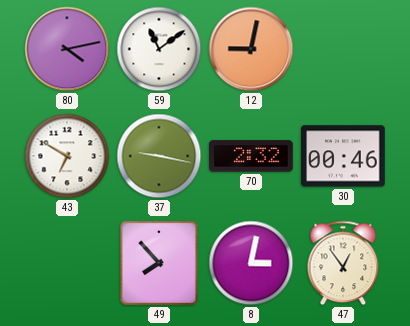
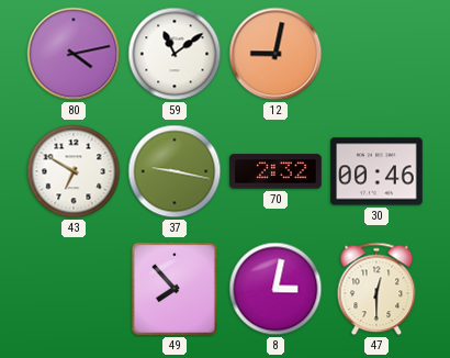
47: 12:54 -> 12:30
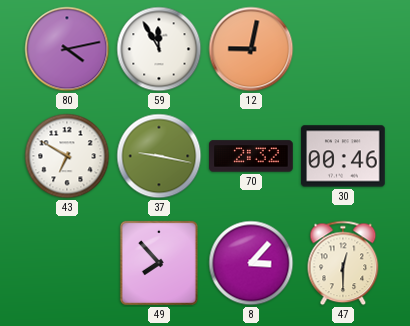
59: 11:09 -> 11:55
8: 3:02 -> 3:07
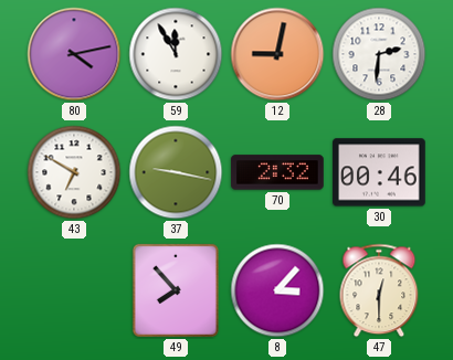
28: none -> 2:31
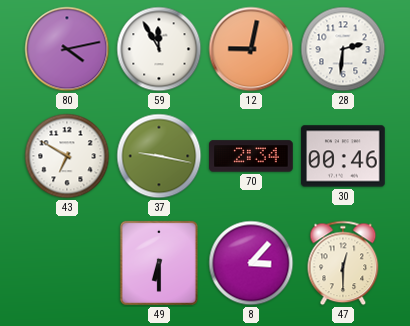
70: 2:32 -> 2:34
49: 7:53 -> 6:30
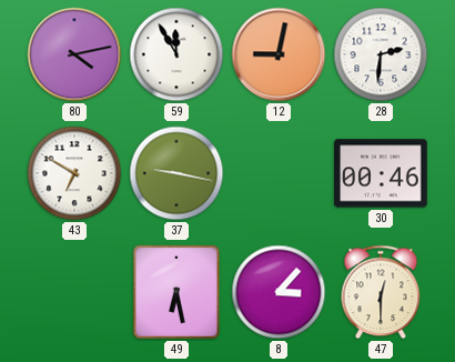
70: 2:34 -> none
49: 6:30 -> 6:28
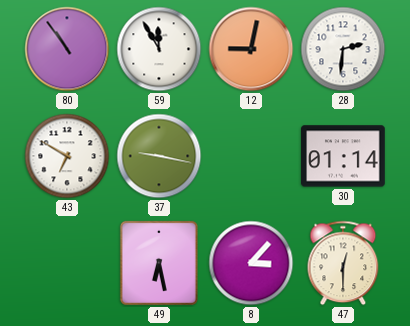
80: 4:13 -> 10:54
30: 00:46 -> 01:14
